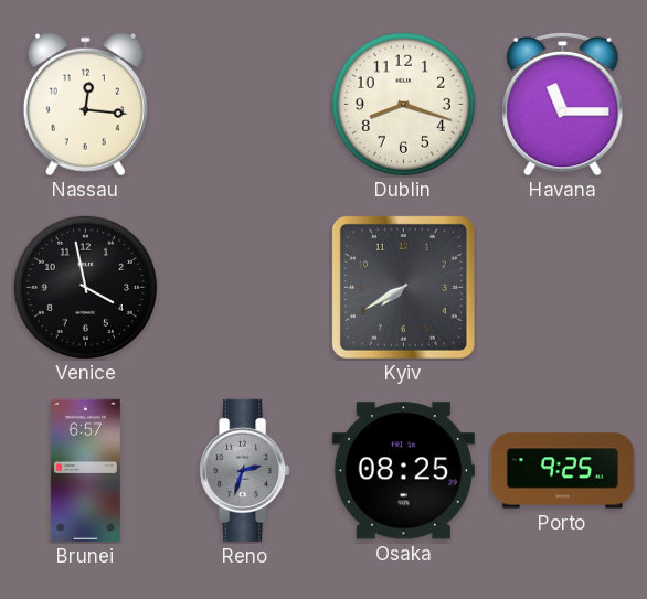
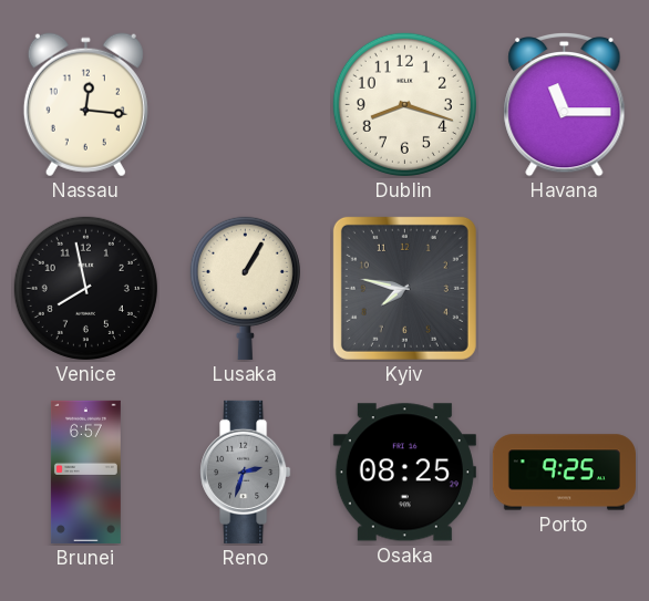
Venice: 3:58 -> 7:58
Lusaka: none -> 1:05
Kyiv: 7:40 -> 7:47
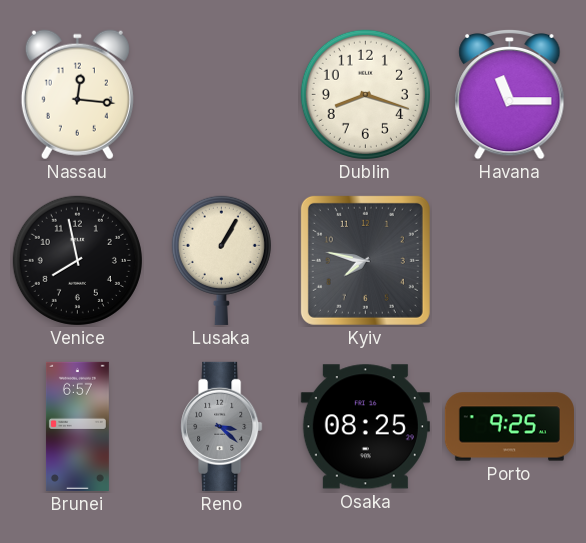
Reno: 2:33 -> 3:22
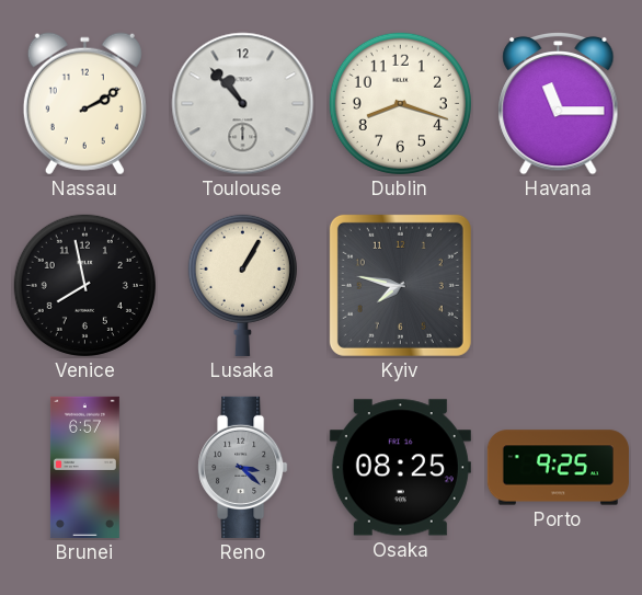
Nassau: 12:16 -> 2:10
Toulouse: none -> 10:53
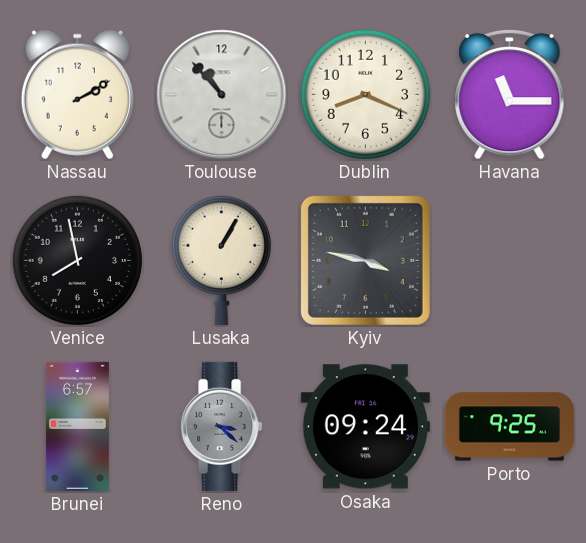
Dublin: 8:18 -> 8:19
Kyiv: 7:47 -> 3:47
Osaka: 08:25 -> 09:24
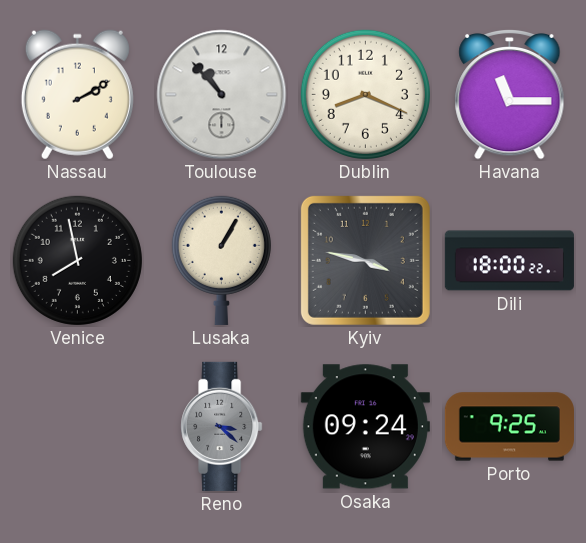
Dili: none -> 18:00
Brunei: 6:57 -> none
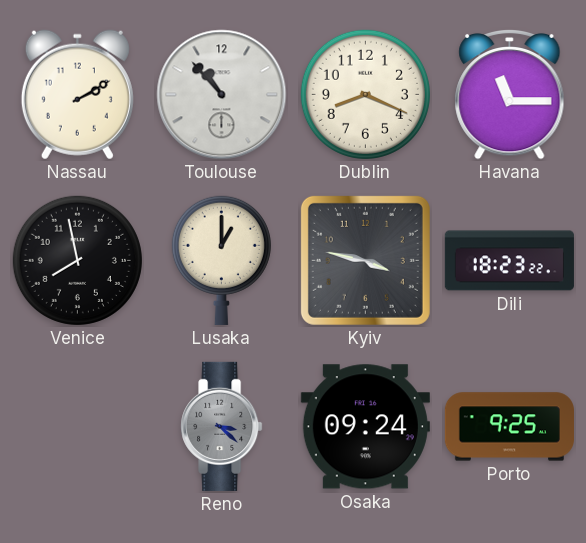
Lusaka: 1:05 -> 1:00
Dili: 18:00 -> 18:23
